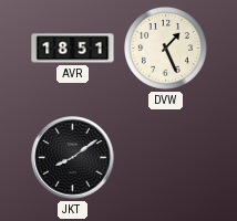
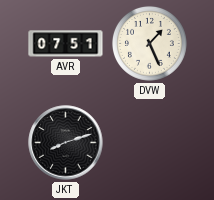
AVR: 18:51 -> 07:51
JKT: 8:09 -> 8:12
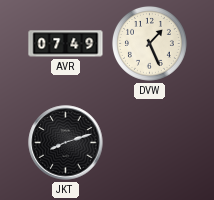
AVR: 07:51 -> 07:49
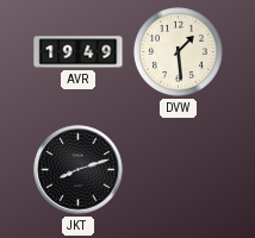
AVR: 07:49 -> 19:49
DVW: 1:26 -> 1:29
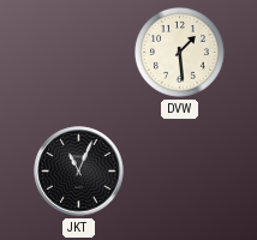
AVR: 19:49 -> none
JKT: 8:12 -> 11:04
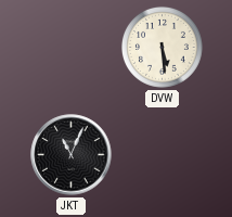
DVW: 1:29 -> 5:29
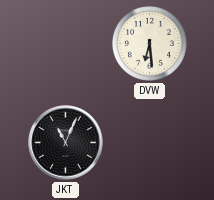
DVW: 5:29 -> 6:29
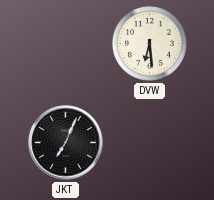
JKT: 11:04 -> 7:04
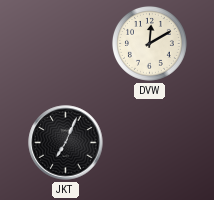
DVW: 6:29 -> 12:10
